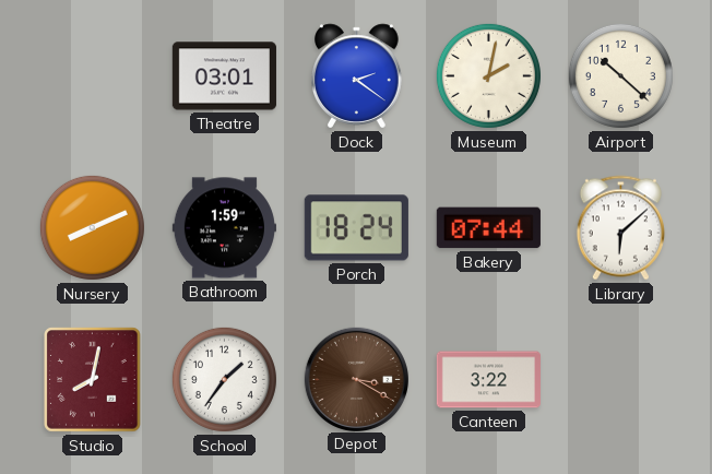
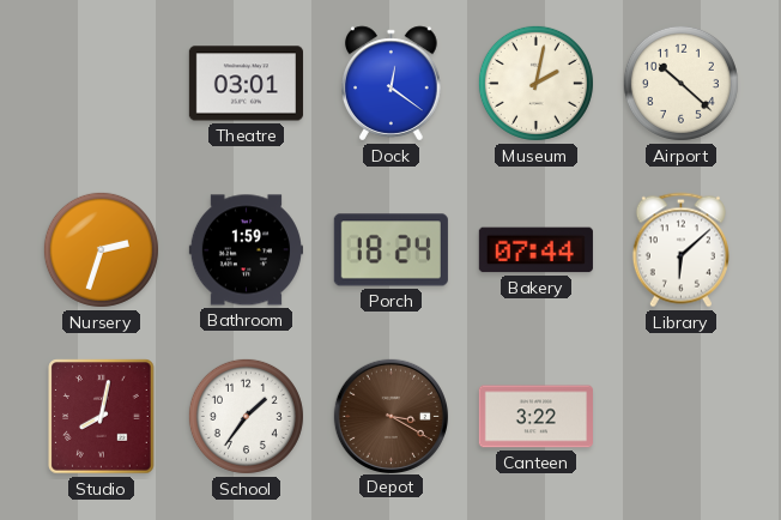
Dock: 2:21 -> 12:21
Nursery: 8:11 -> 2:33
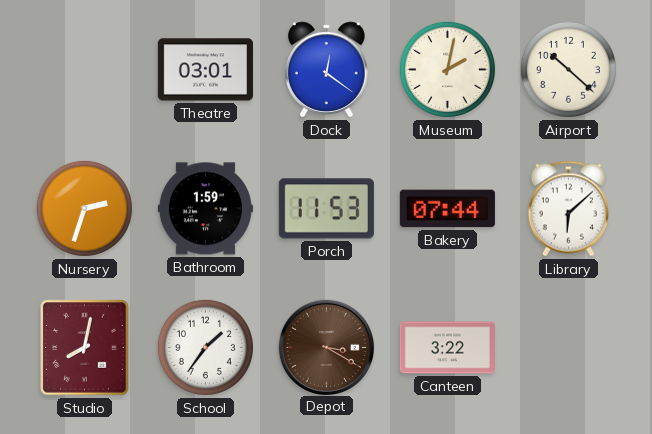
Porch: 18:24 -> 11:53
